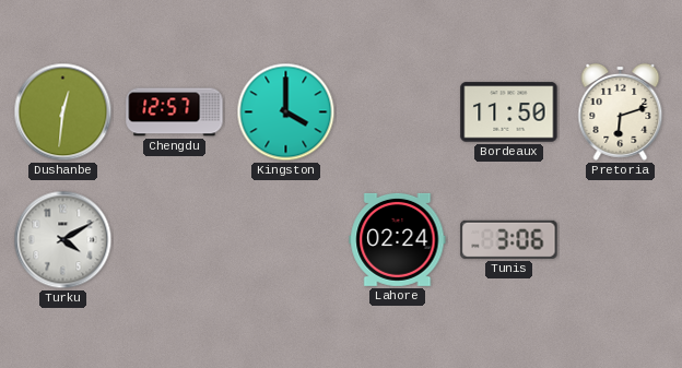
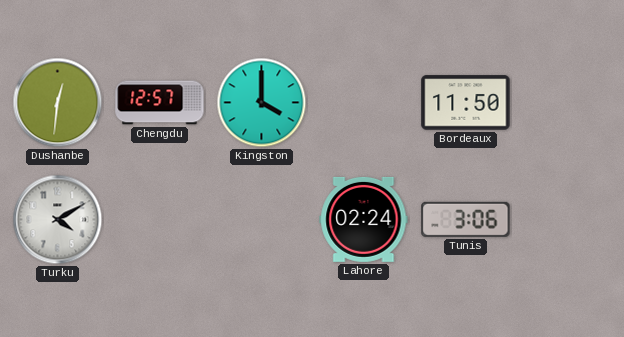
Pretoria: 6:12 -> none
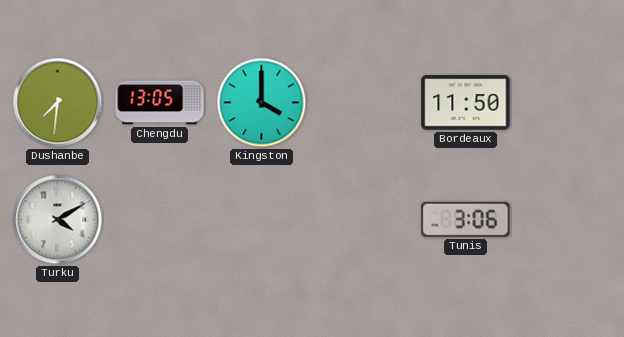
Dushanbe: 12:31 -> 7:31
Chengdu: 12:57 -> 13:05
Lahore: 02:24 -> none
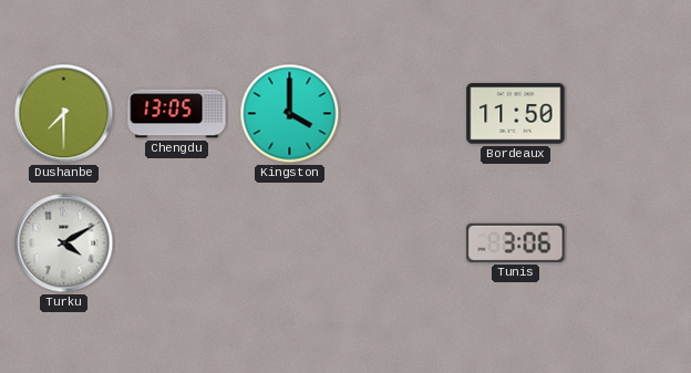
Dushanbe: 7:31 -> 7:30
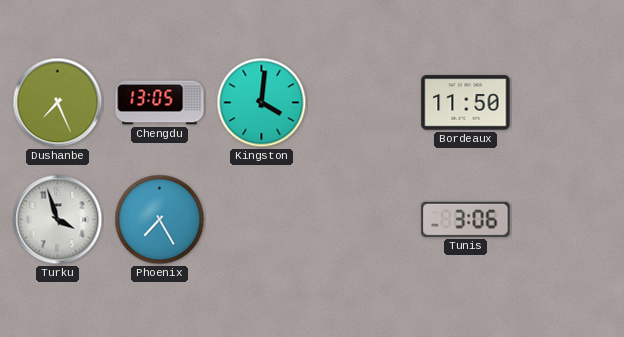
Dushanbe: 7:30 -> 7:26
Kingston: 4:00 -> 4:01
Turku: 4:10 -> 3:57
Phoenix: none -> 7:25
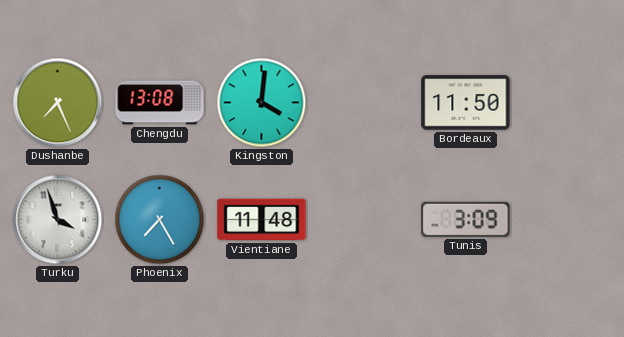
Chengdu: 13:05 -> 13:08
Vientiane: none -> 11:48
Tunis: 3:06 -> 3:09
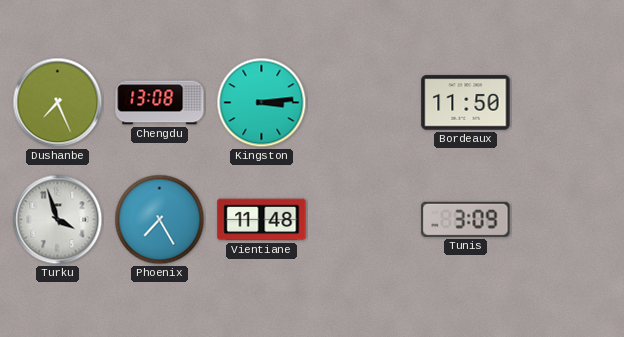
Kingston: 4:01 -> 3:14
